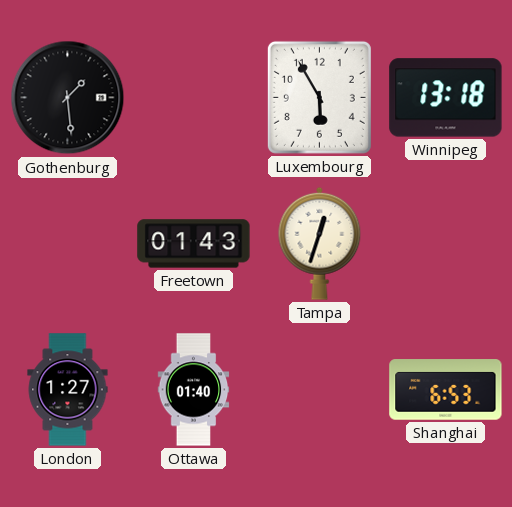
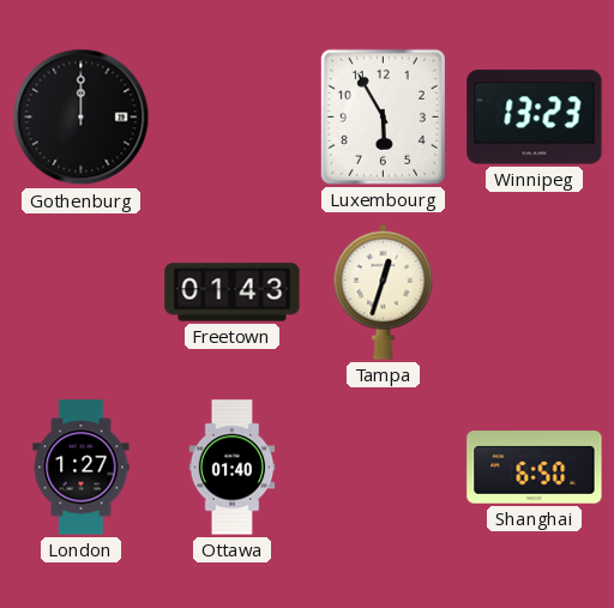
Gothenburg: 1:29 -> 12:00
Winnipeg: 13:18 -> 13:23
Shanghai: 6:53 -> 6:50
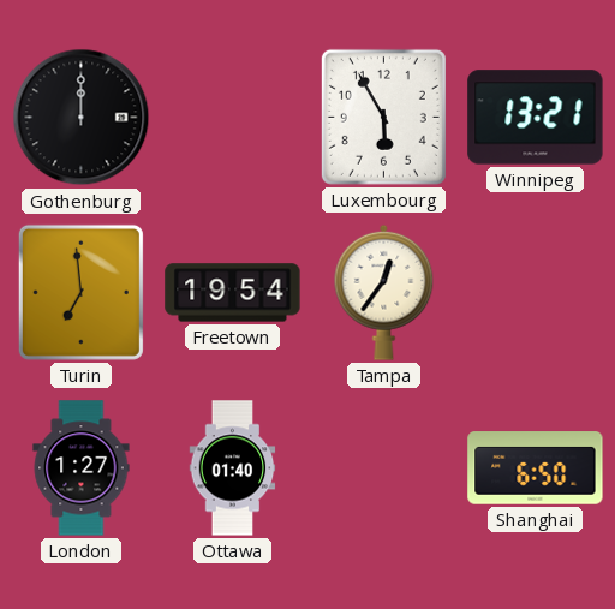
Winnipeg: 13:23 -> 13:21
Turin: none -> 6:59
Freetown: 01:43 -> 19:54
Tampa: 12:33 -> 12:36
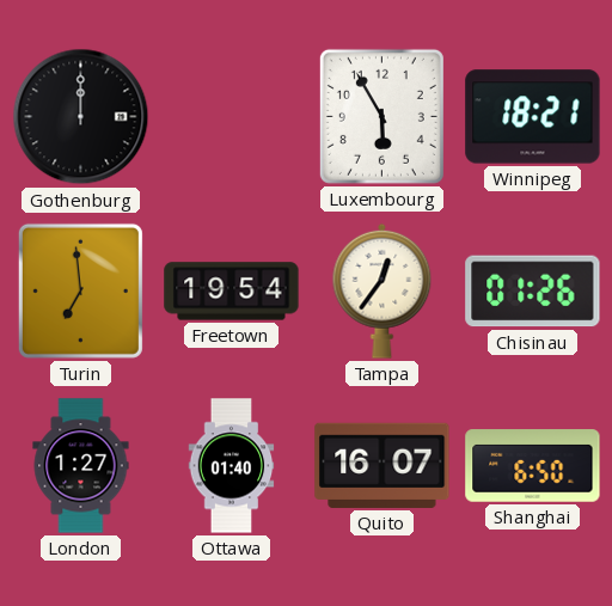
Winnipeg: 13:21 -> 18:21
Chisinau: none -> 01:26
Quito: none -> 16:07
